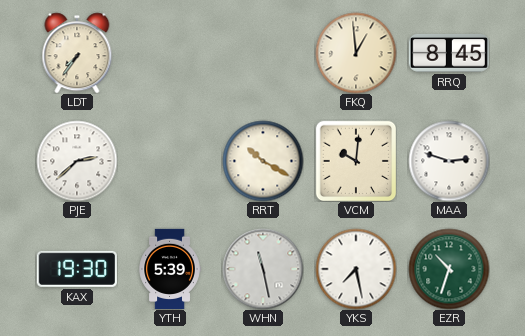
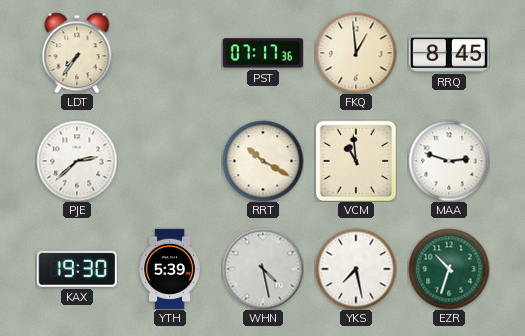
PST: none -> 07:17
VCM: 10:01 -> 10:59
WHN: 11:28 -> 4:28
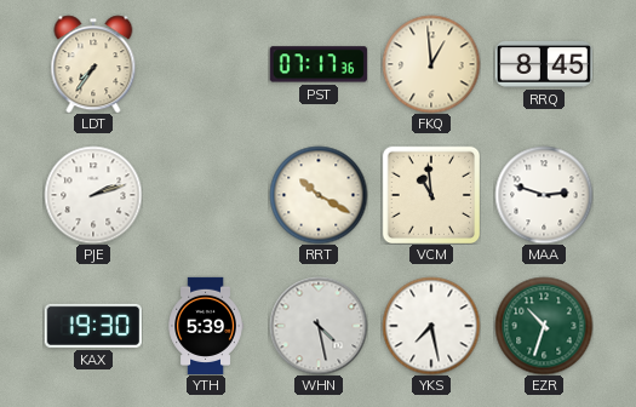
PJE: 2:38 -> 2:12
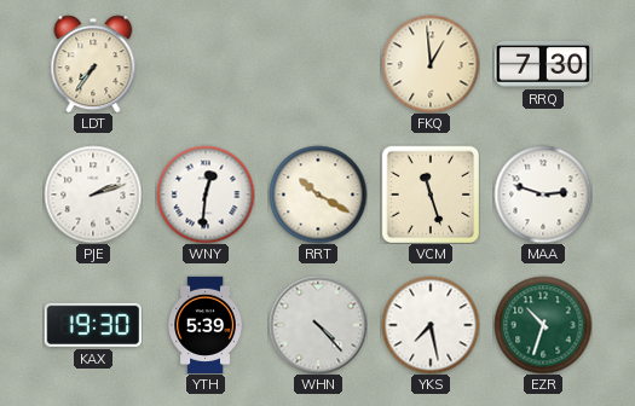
PST: 07:17 -> none
RRQ: 8:45 -> 7:30
WNY: none -> 12:31
VCM: 10:59 -> 11:27
WHN: 4:28 -> 4:23
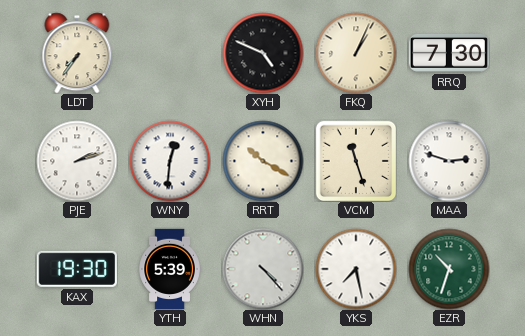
XYH: none -> 4:49
FKQ: 12:59 -> 1:04
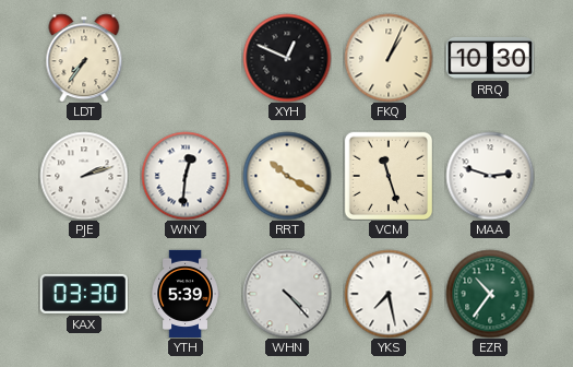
XYH: 4:49 -> 12:49
RRQ: 7:30 -> 10:30
KAX: 19:30 -> 03:30
EZR: 10:33 -> 10:36
